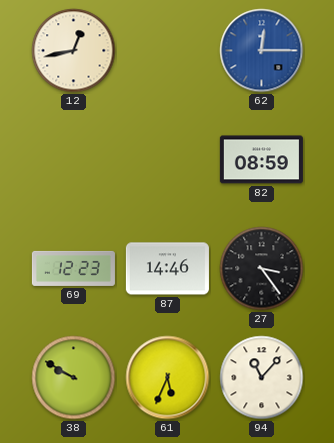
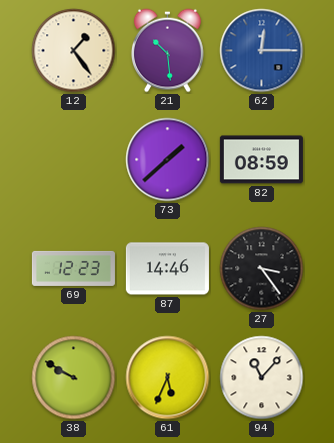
12: 12:43 -> 1:24
21: none -> 10:29
73: none -> 1:38
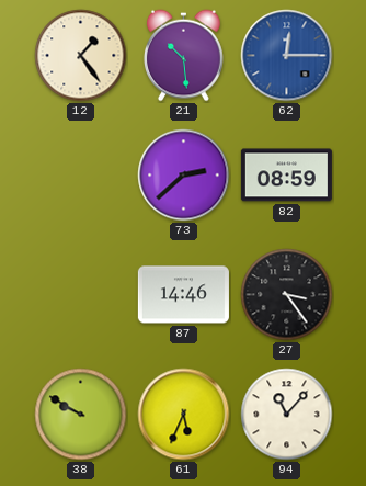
73: 1:38 -> 2:38
69: 12:23 -> none
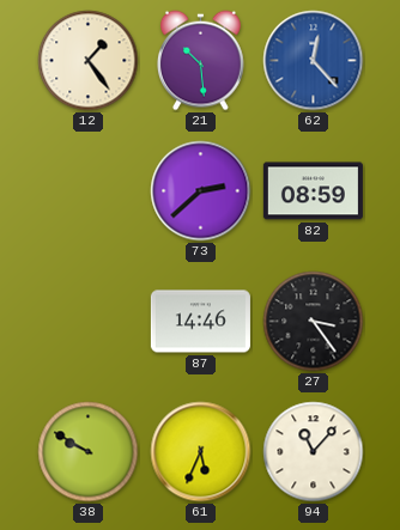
62: 12:15 -> 12:23
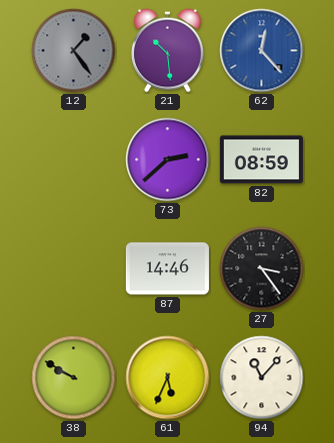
12 dial: cream -> grey
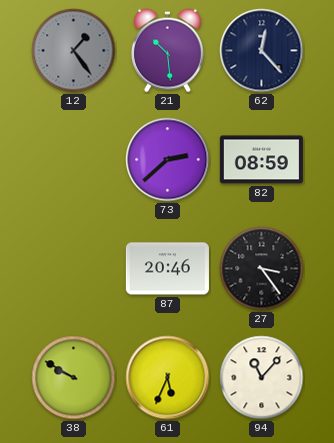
62 dial: blue -> navy
87: 14:46 -> 20:46
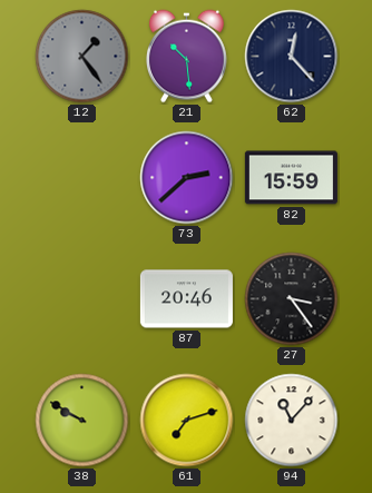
82: 08:59 -> 15:59
61: 5:34 -> 7:12
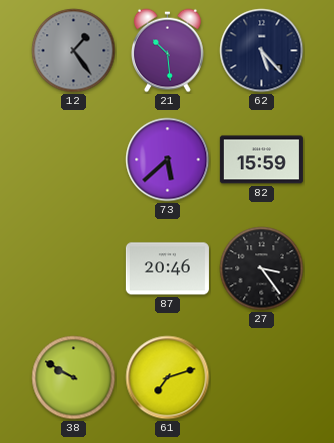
62: 12:23 -> 5:23
73: 2:38 -> 5:38
94: 11:07 -> none
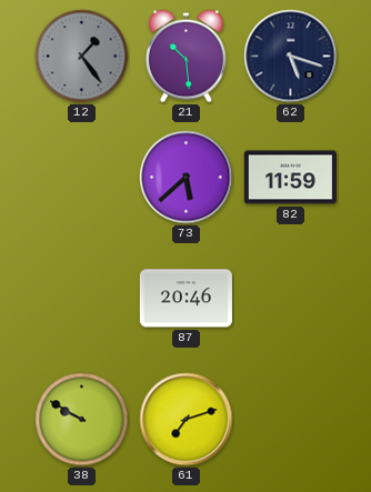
62: 5:23 -> 5:18
82: 15:59 -> 11:59
27: 3:24 -> none
